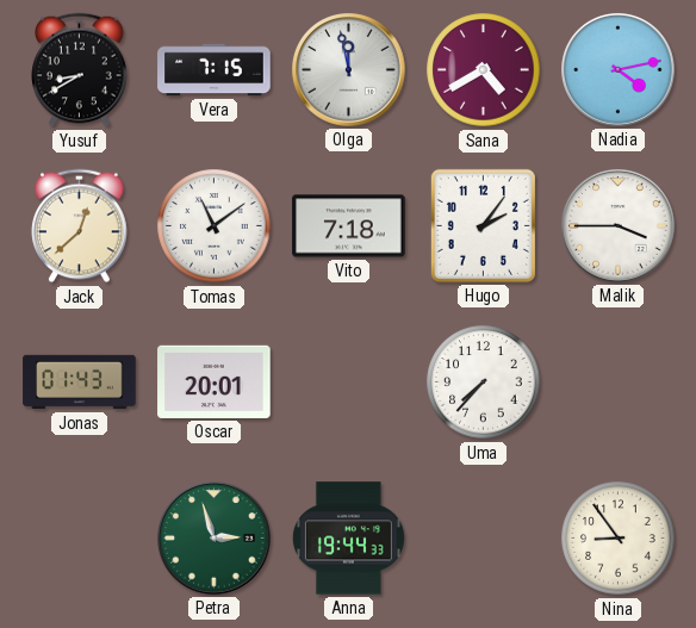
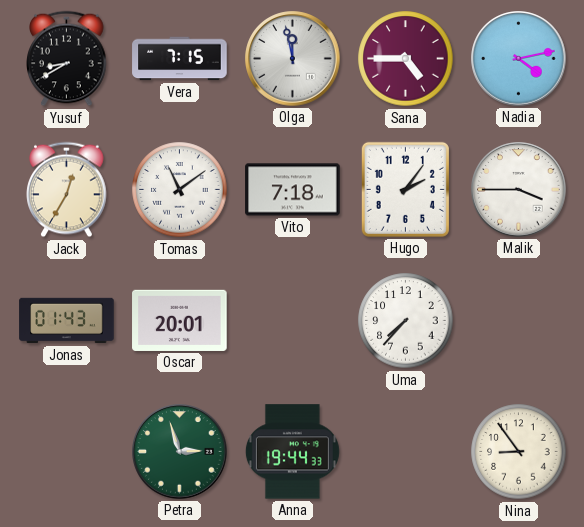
Sana: 4:40 -> 4:45
Jack: 12:38 -> 12:35
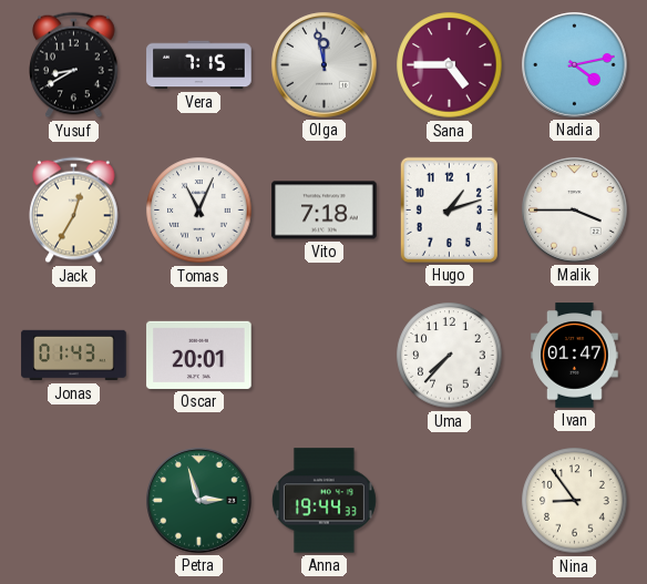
Tomas: 11:09 -> 11:04
Hugo: 2:06 -> 1:12
Ivan: none -> 01:47
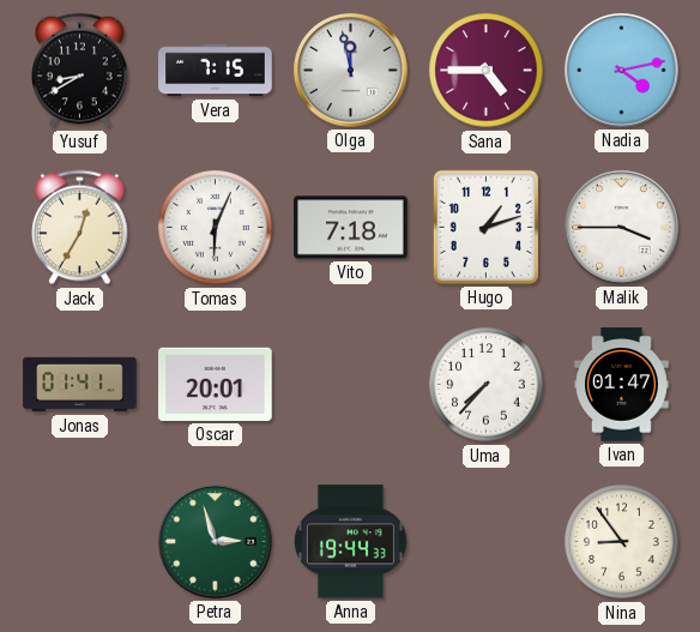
Tomas: 11:04 -> 6:04
Jonas: 01:43 -> 01:41
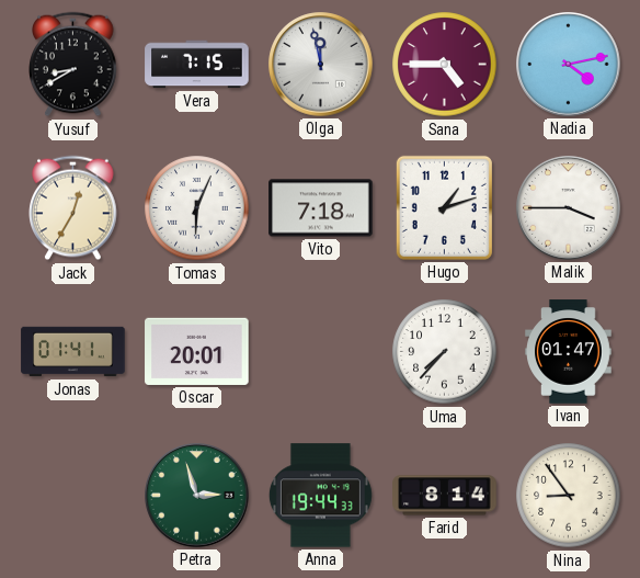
Farid: none -> 8:14
